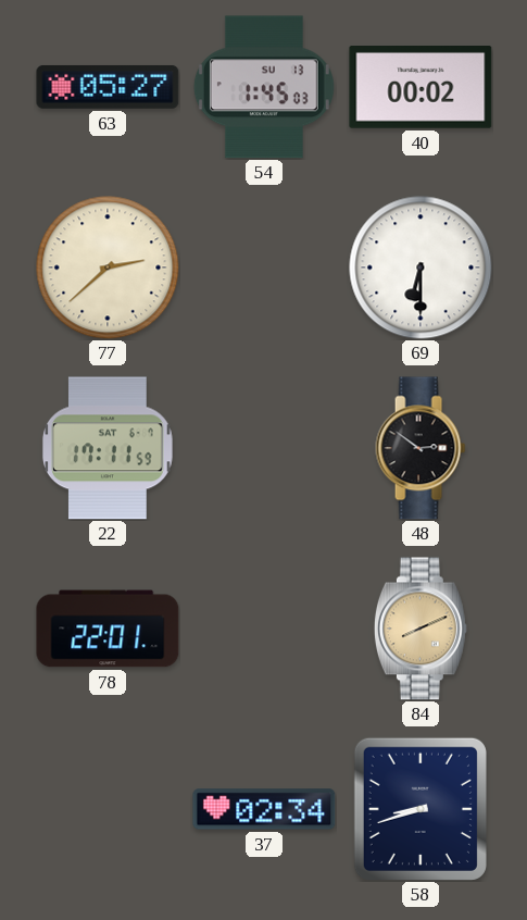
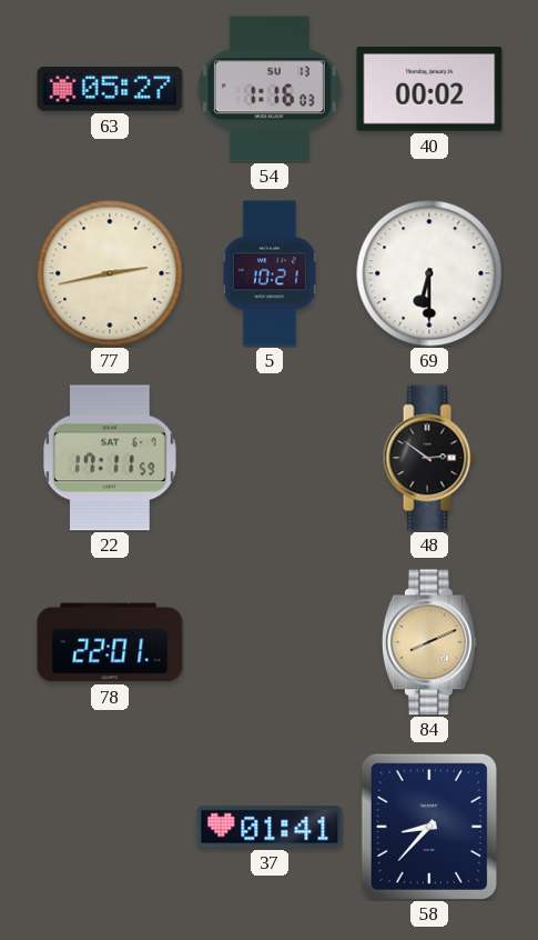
54: 1:45 -> 1:16
77: 2:38 -> 2:43
5: none -> 10:21
37: 02:34 -> 01:41
58: 8:42 -> 8:37
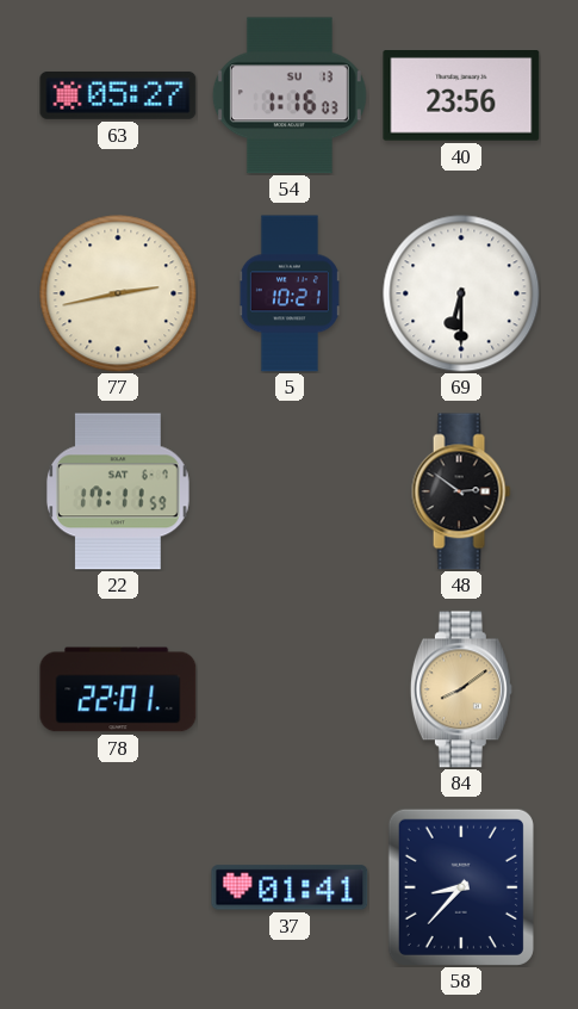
40: 00:02 -> 23:56
84: 8:11 -> 8:09
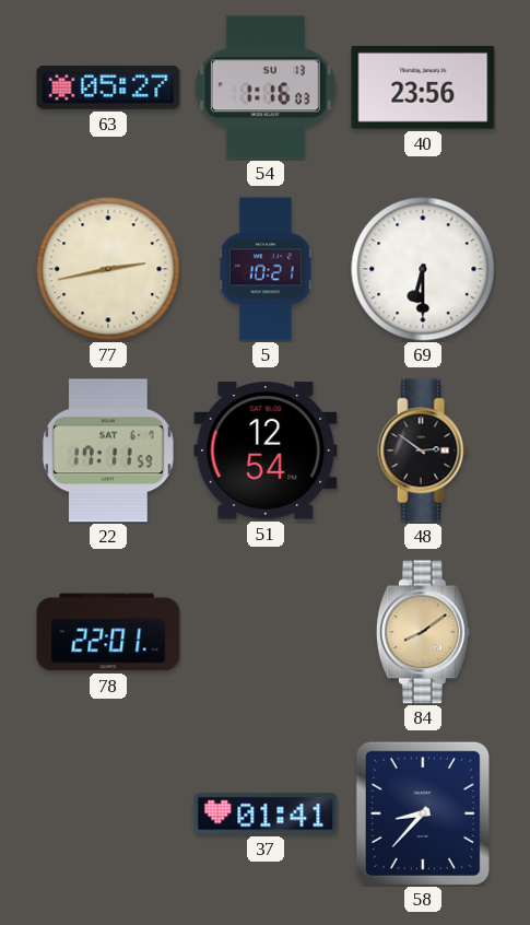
51: none -> 12:54
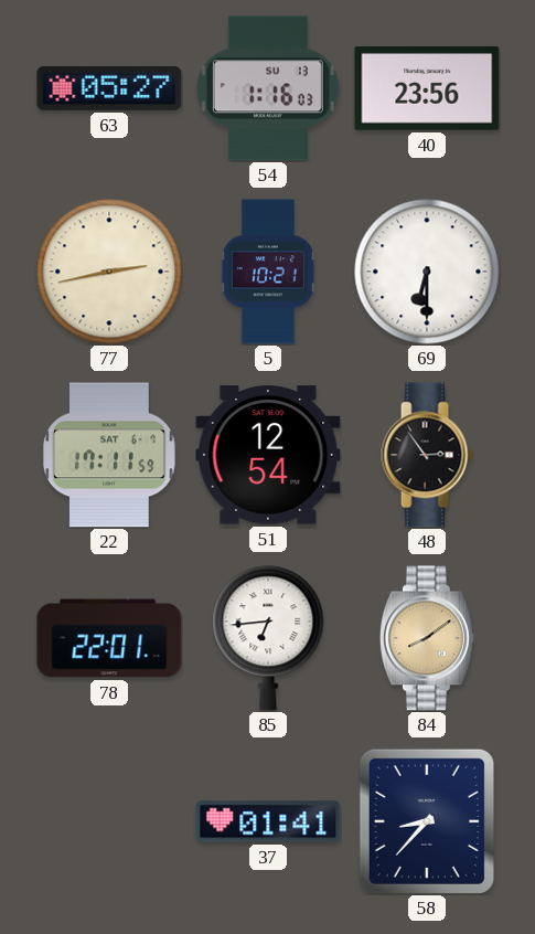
48: 2:51 -> 2:54
85: none -> 6:44
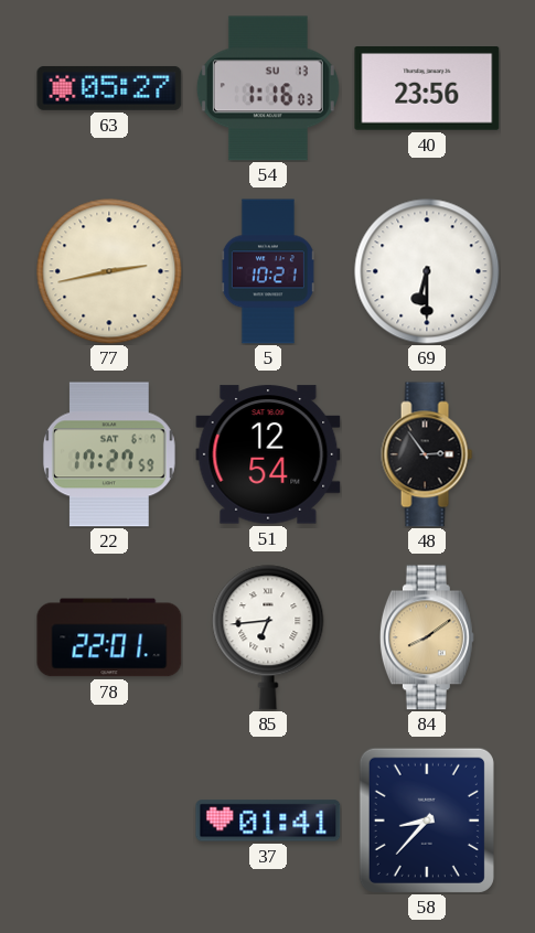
22: 17:11 -> 17:27
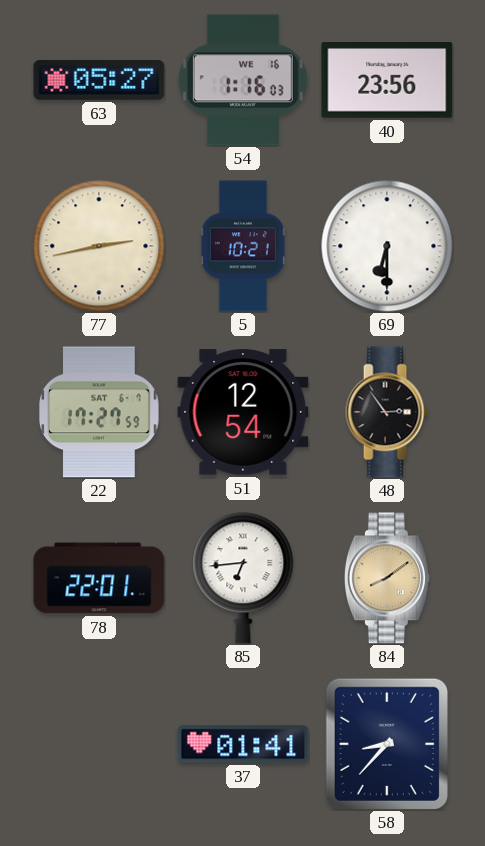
54 date: SU 13 -> WE 16
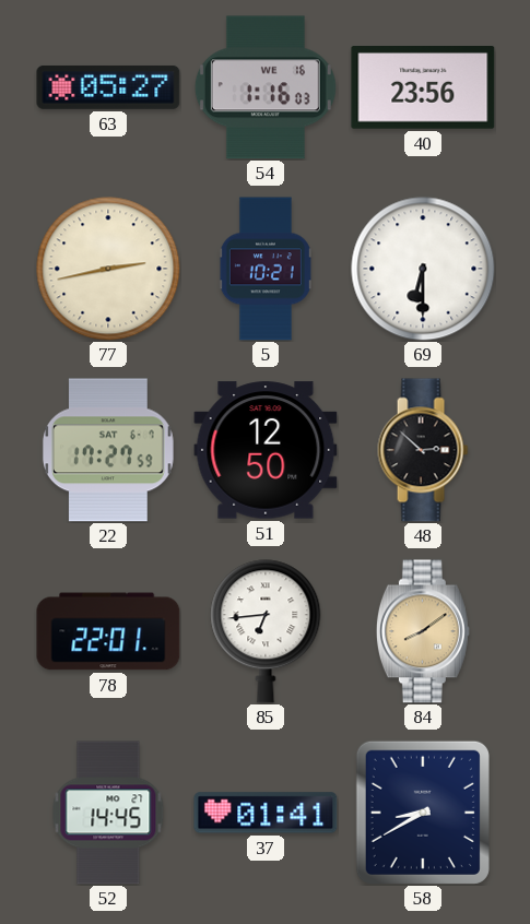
51: 12:54 -> 12:50
48: 2:54 -> 2:52
52: none -> 14:45
58: 8:37 -> 8:40
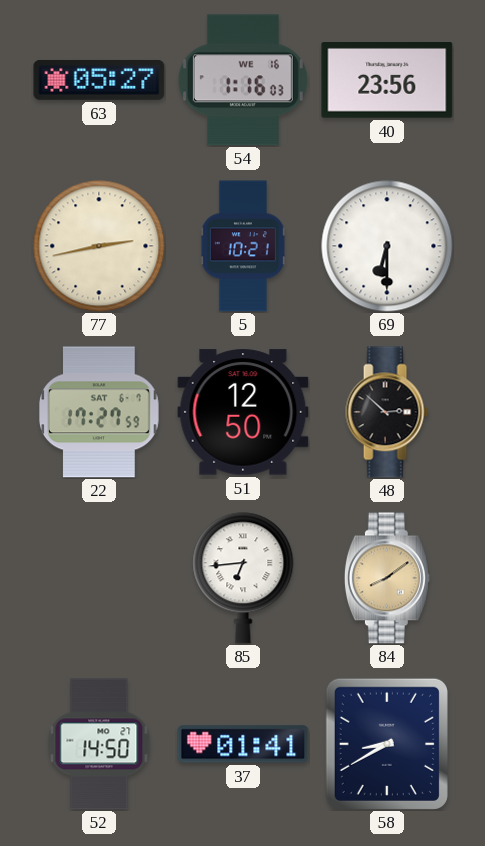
78: 22:01 -> none
52: 14:45 -> 14:50
